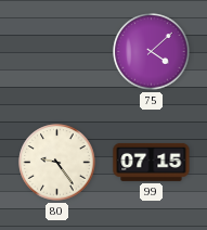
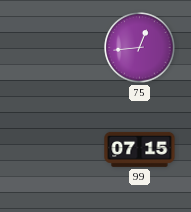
75: 4:08 -> 12:44
80: 9:24 -> none
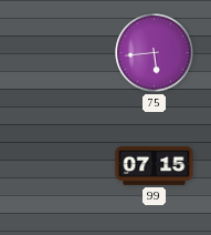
75: 12:44 -> 5:44
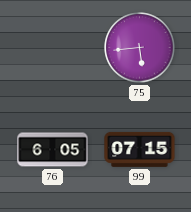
76: none -> 6:05
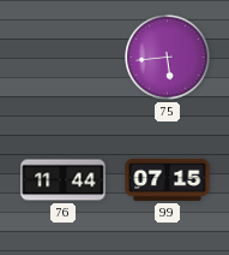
76: 6:05 -> 11:44
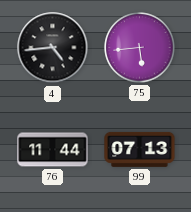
4: none -> 4:44
99: 07:15 -> 07:13
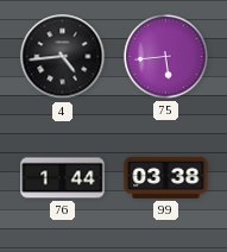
76: 11:44 -> 1:44
99: 07:13 -> 03:38
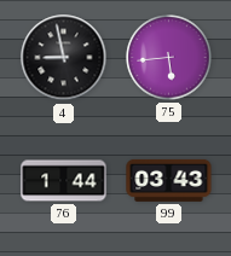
4: 4:44 -> 8:58
99: 03:38 -> 03:43
